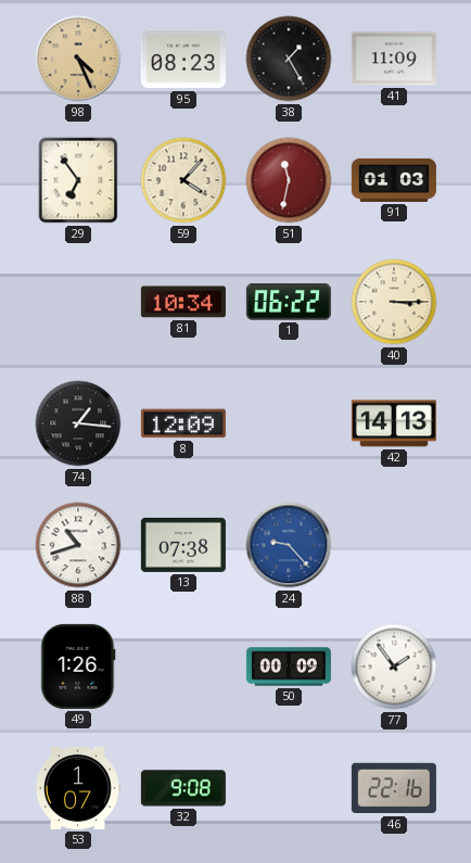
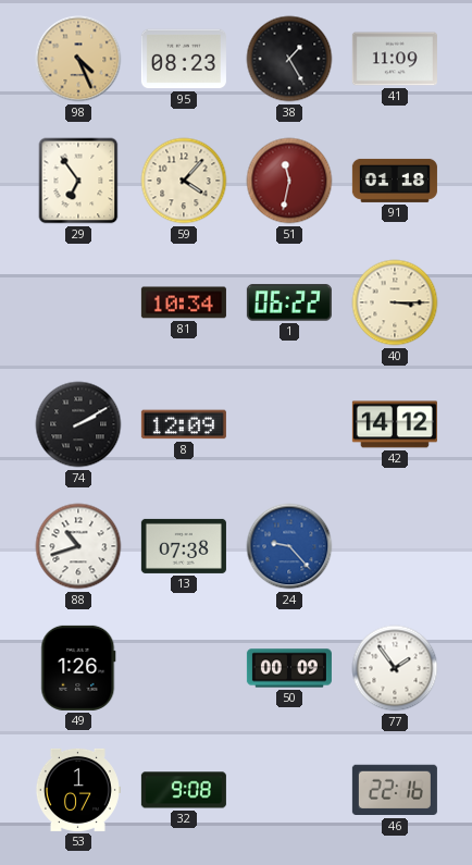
91: 01:03 -> 01:18
74: 1:16 -> 2:10
42: 14:13 -> 14:12
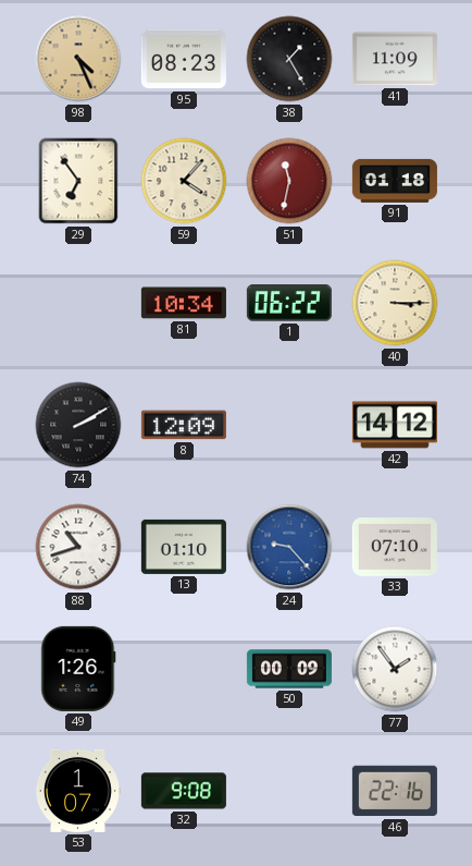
13: 07:38 -> 01:10
33: none -> 07:10
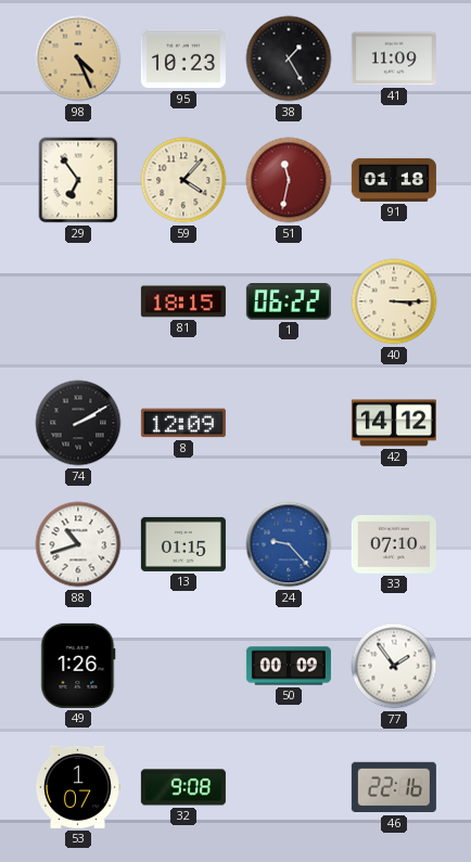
95: 08:23 -> 10:23
81: 10:34 -> 18:15
13: 01:10 -> 01:15
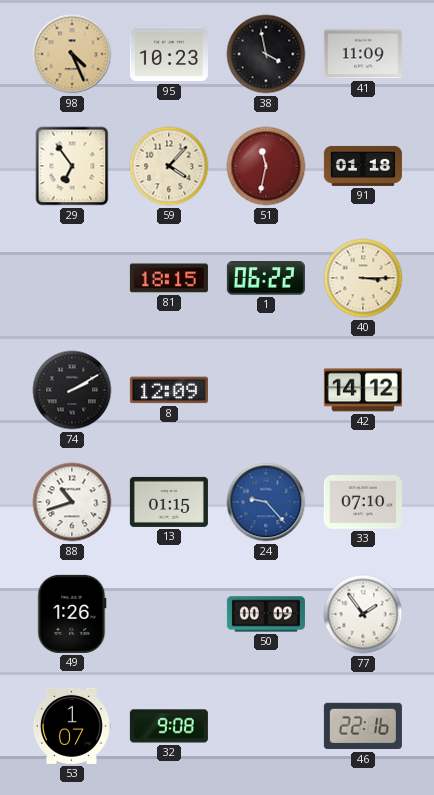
38: 1:25 -> 3:58
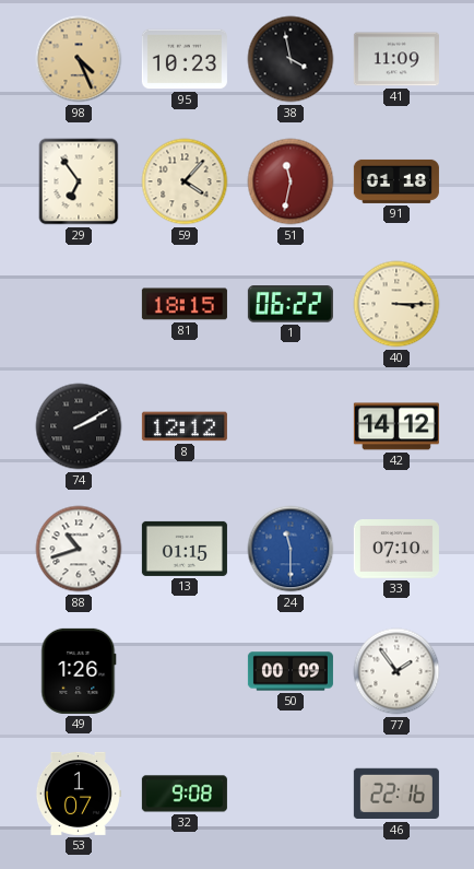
8: 12:09 -> 12:12
24: 9:23 -> 11:30
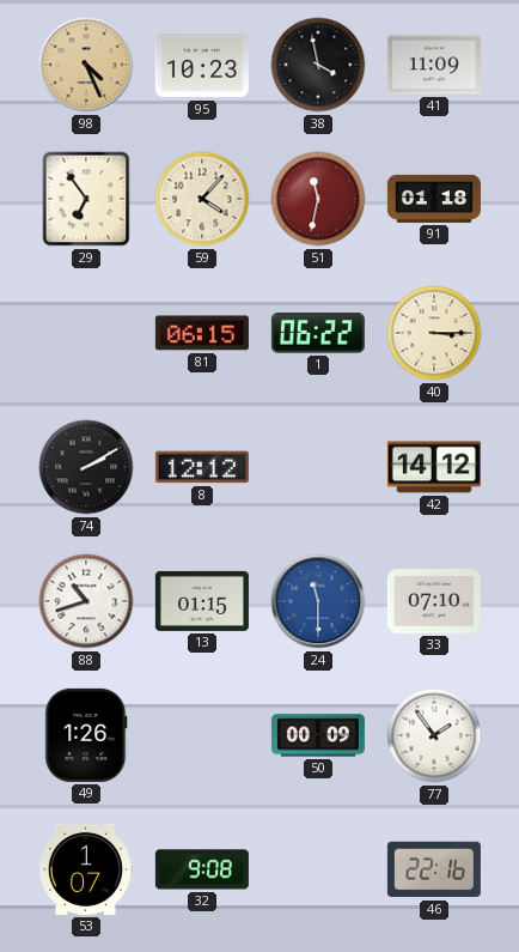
81: 18:15 -> 06:15
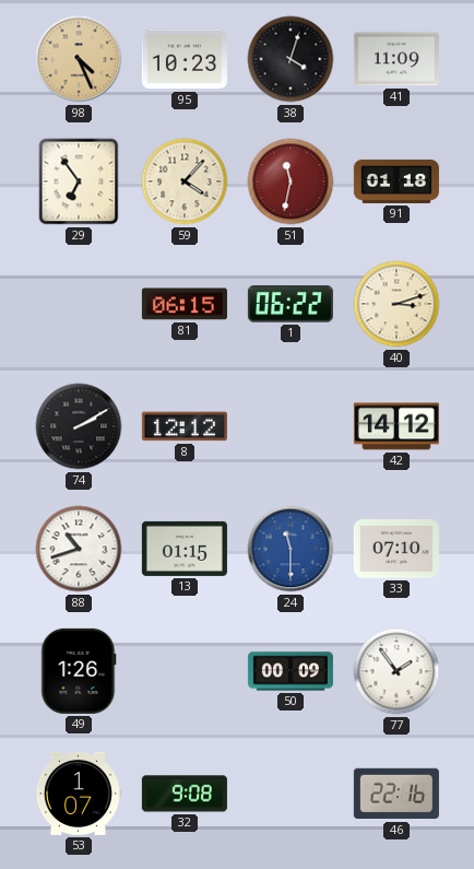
38: 3:58 -> 4:03
40: 3:15 -> 3:12
